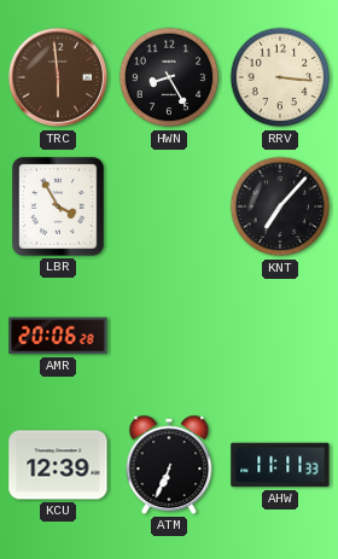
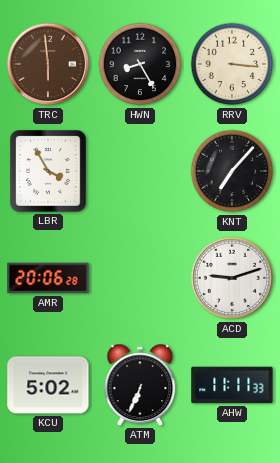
ACD: none -> 9:12
KCU: 12:39 -> 5:02
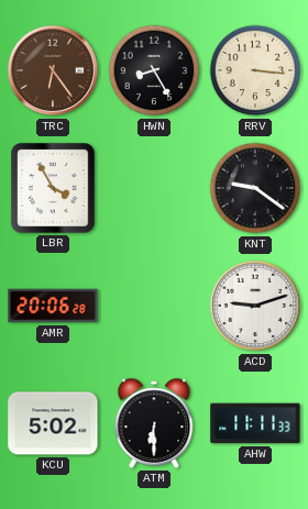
TRC: 5:59 -> 6:24
KNT: 7:07 -> 9:21
ATM: 6:34 -> 6:30
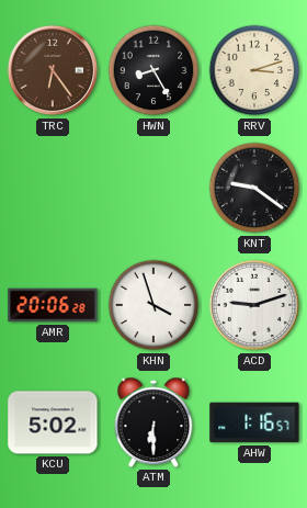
RRV: 3:16 -> 3:12
LBR: 3:55 -> none
KHN: none -> 3:57
AHW: 11:11 -> 1:16
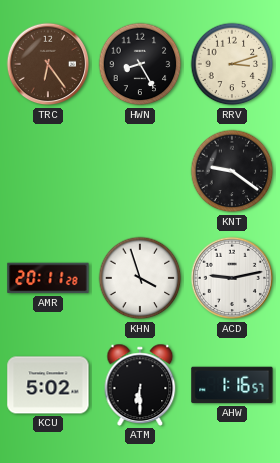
AMR: 20:06 -> 20:11
ACD: 9:12 -> 9:13
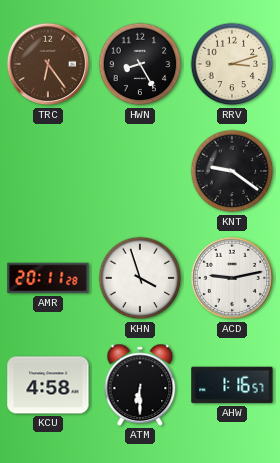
KCU: 5:02 -> 4:58
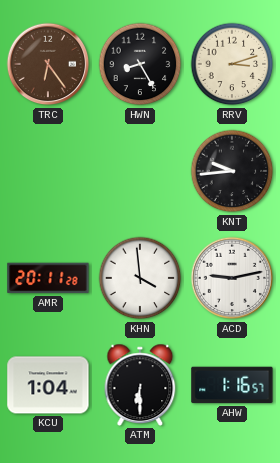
KNT: 9:21 -> 9:44
KHN: 3:57 -> 3:59
KCU: 4:58 -> 1:04
